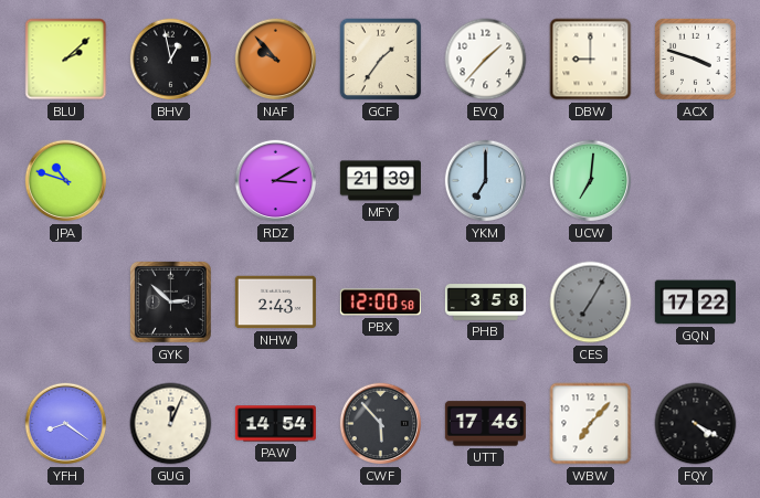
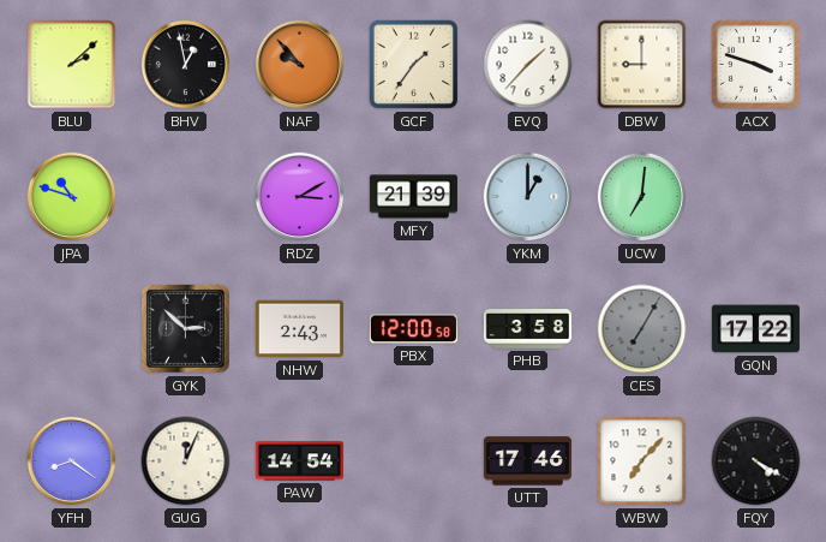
YKM: 7:00 -> 1:00
CWF: 5:53 -> none
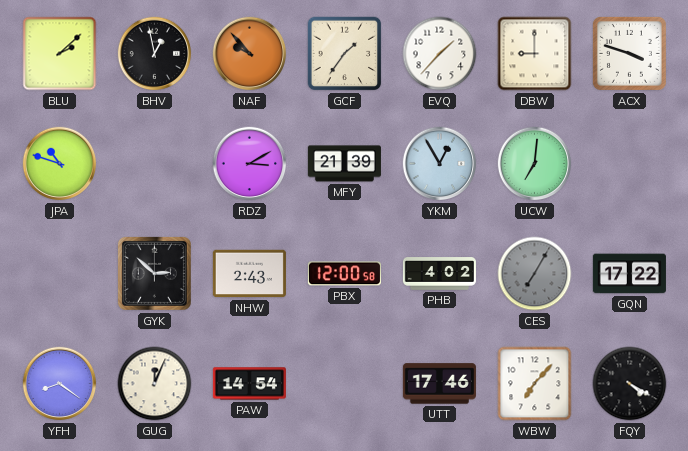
YKM: 1:00 -> 12:55
PHB: 3:58 -> 4:02
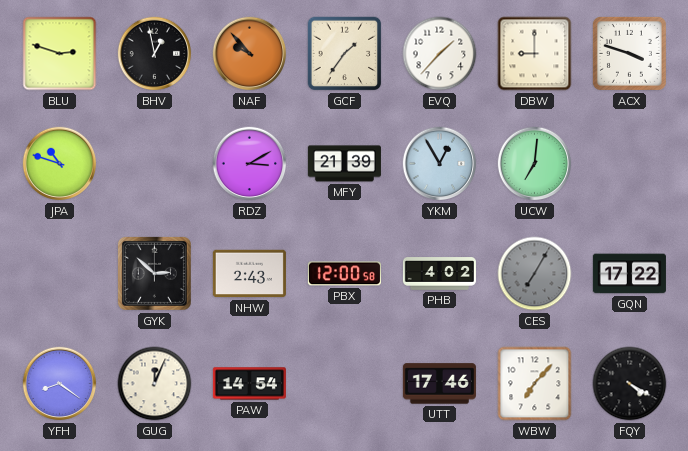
BLU: 2:08 -> 2:48
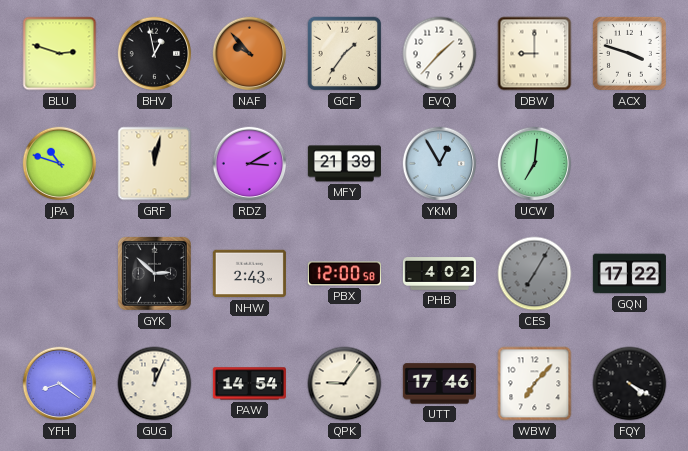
GRF: none -> 12:02
QPK: none -> 9:06
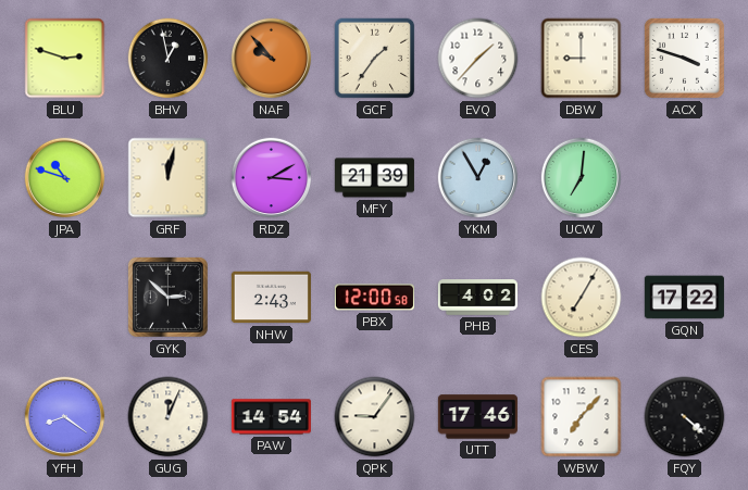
CES dial: grey -> cream
FQY: 4:20 -> 4:22
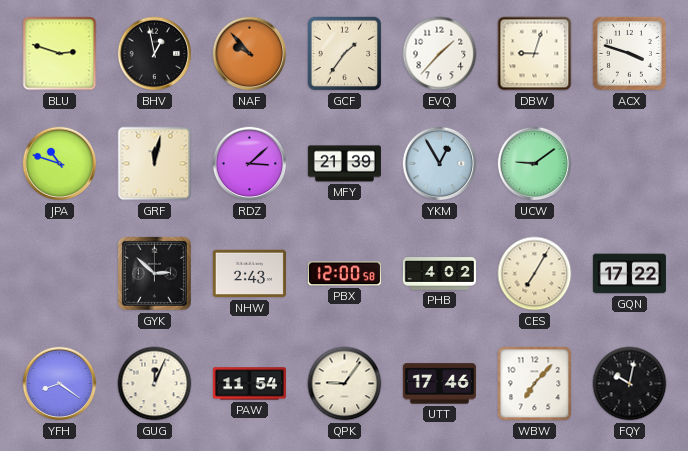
DBW: 9:00 -> 9:03
RDZ: 3:10 -> 3:08
UCW: 7:01 -> 9:09
PAW: 14:54 -> 11:54
FQY: 4:22 -> 10:02
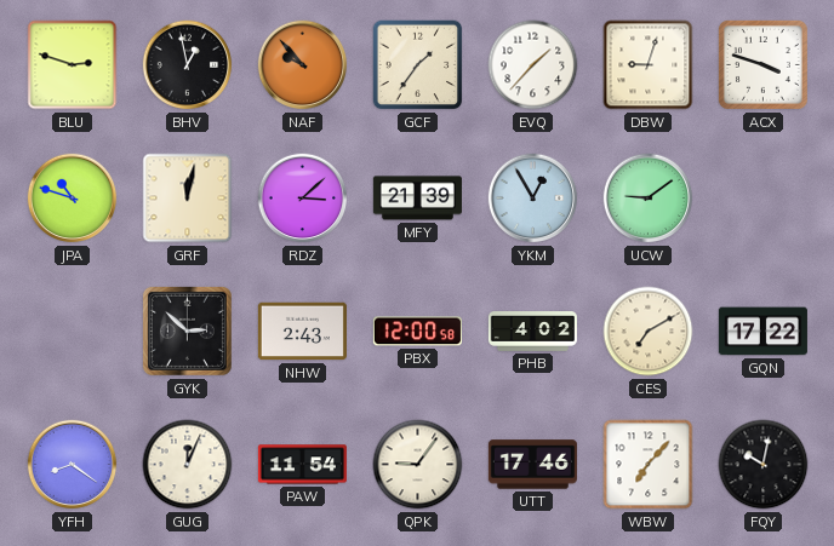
CES: 7:05 -> 7:10
